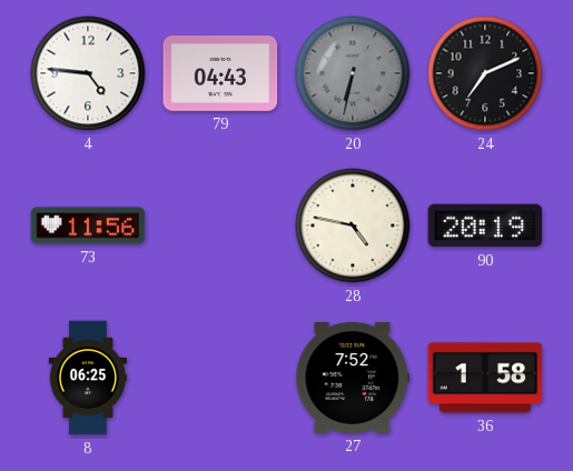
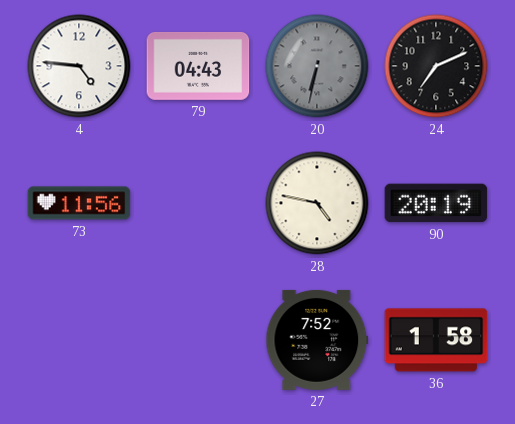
8: 06:25 -> none
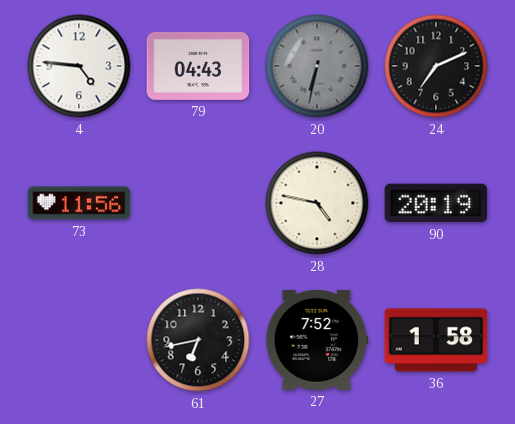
61: none -> 6:43
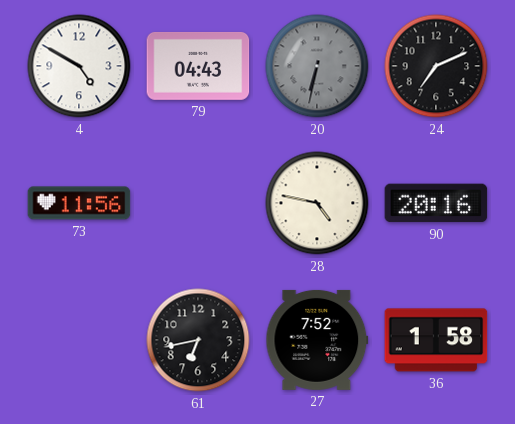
4: 4:46 -> 4:50
90: 20:19 -> 20:16
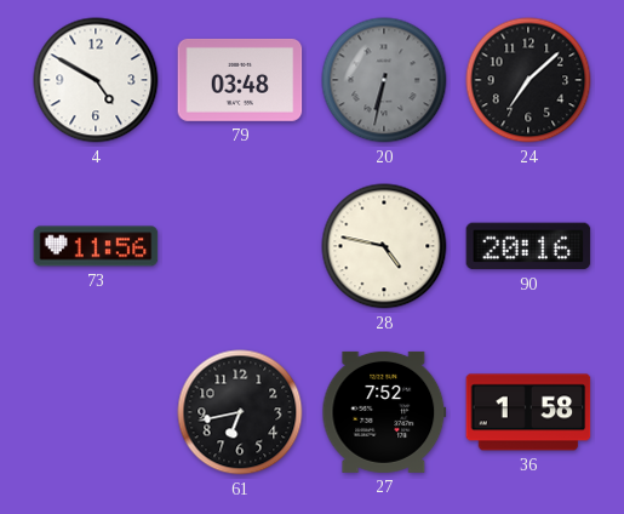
79: 04:43 -> 03:48
24: 7:11 -> 7:08
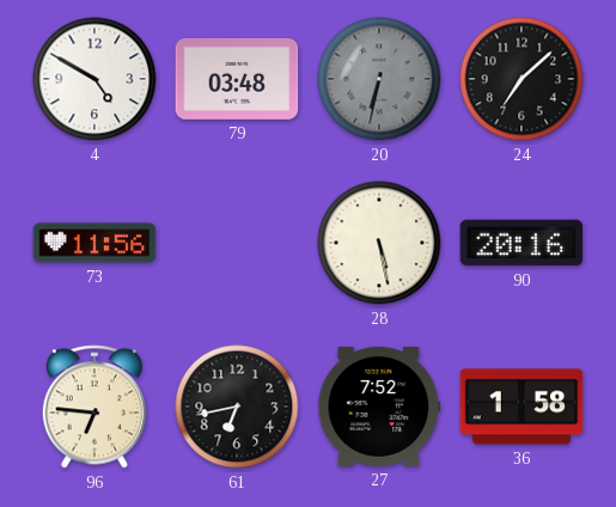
28: 4:47 -> 5:28
96: none -> 6:46
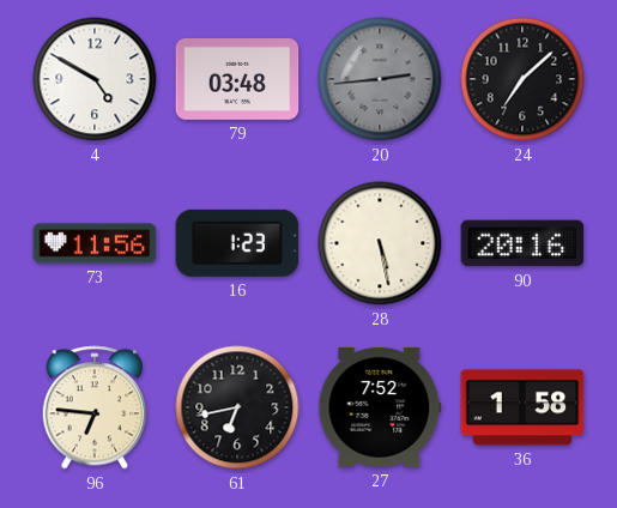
20: 6:32 -> 2:44
16: none -> 1:23
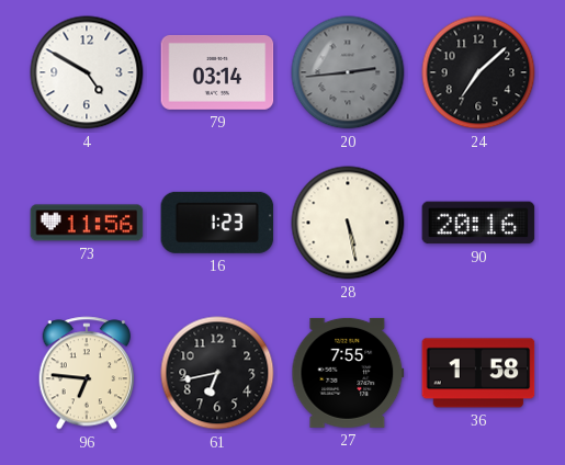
79: 03:48 -> 03:14
27: 7:52 -> 7:55
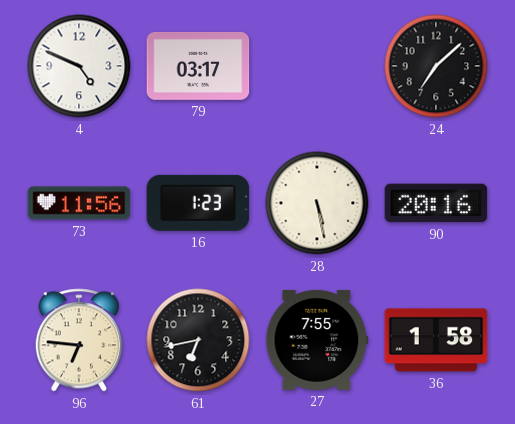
4: 4:50 -> 4:49
79: 03:14 -> 03:17
20: 2:44 -> none
